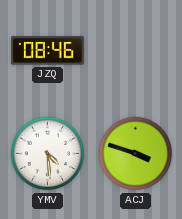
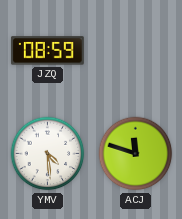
JZQ: 08:46 -> 08:59
ACJ: 3:48 -> 11:48
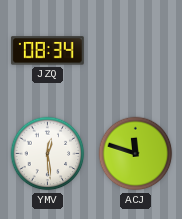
JZQ: 08:59 -> 08:34
YMV: 4:29 -> 12:29
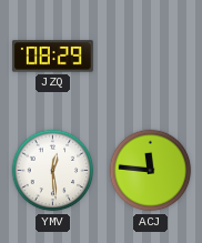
JZQ: 08:34 -> 08:29
ACJ: 11:48 -> 11:46
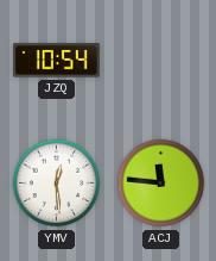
JZQ: 08:29 -> 10:54
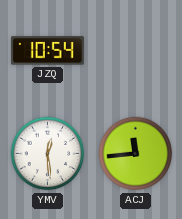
ACJ: 11:46 -> 11:44
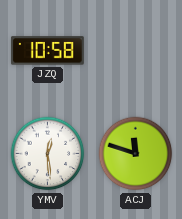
JZQ: 10:54 -> 10:58
ACJ: 11:44 -> 11:48
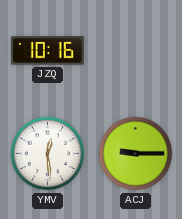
JZQ: 10:58 -> 10:16
ACJ: 11:48 -> 9:15
